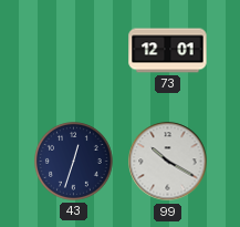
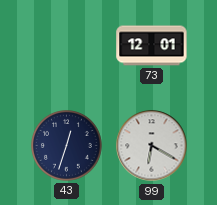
99: 10:20 -> 6:20
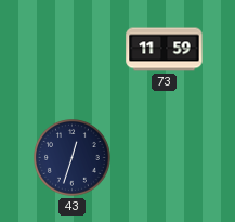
73: 12:01 -> 11:59
99: 6:20 -> none
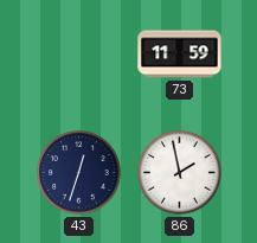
86: none -> 1:58
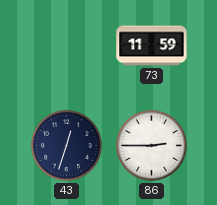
86: 1:58 -> 2:45
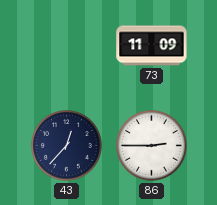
73: 11:59 -> 11:09
43: 12:33 -> 12:37
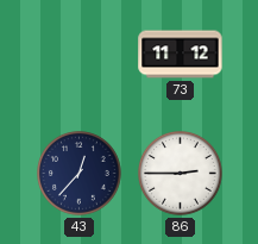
73: 11:09 -> 11:12
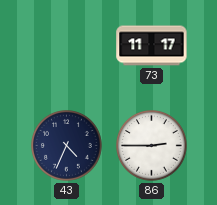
73: 11:12 -> 11:17
43: 12:37 -> 4:34
